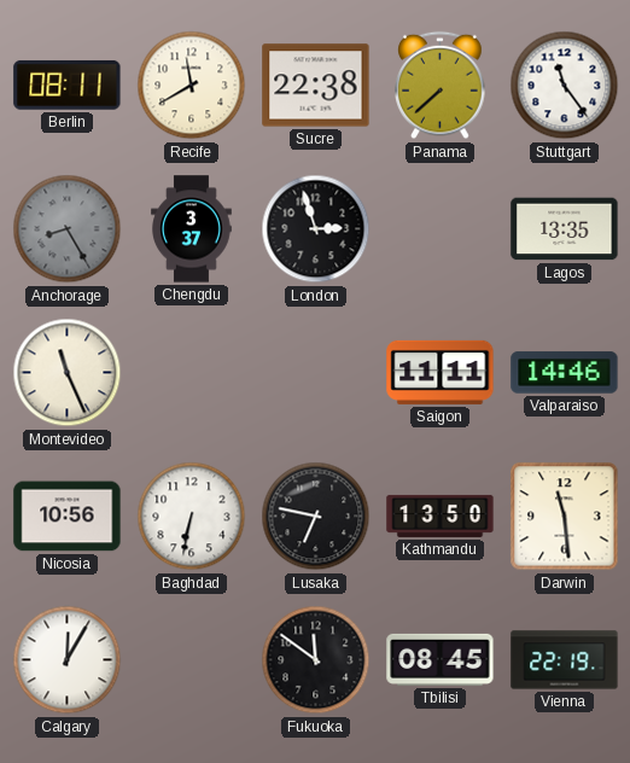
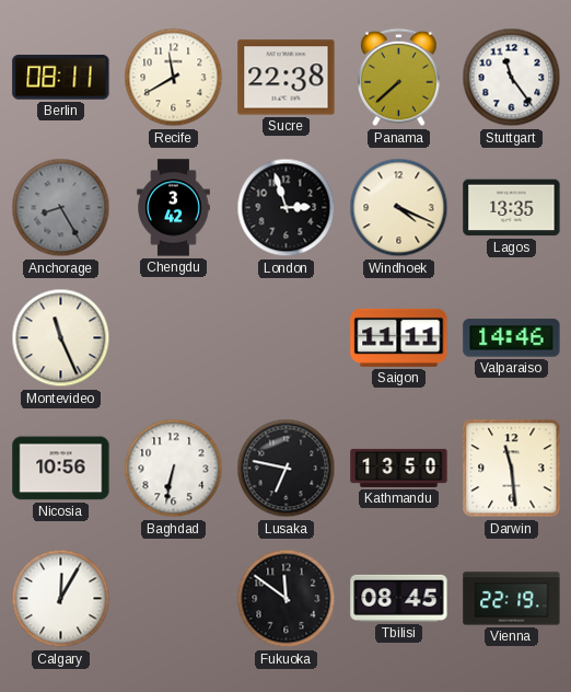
Chengdu: 3:37 -> 3:42
Windhoek: none -> 4:19
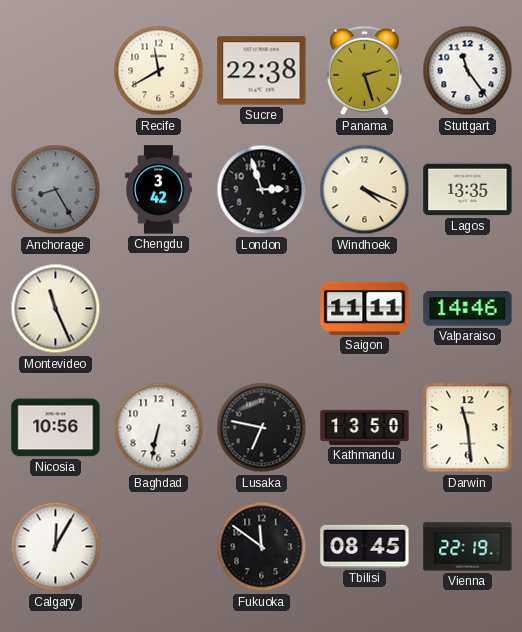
Berlin: 08:11 -> none
Panama: 7:38 -> 2:27
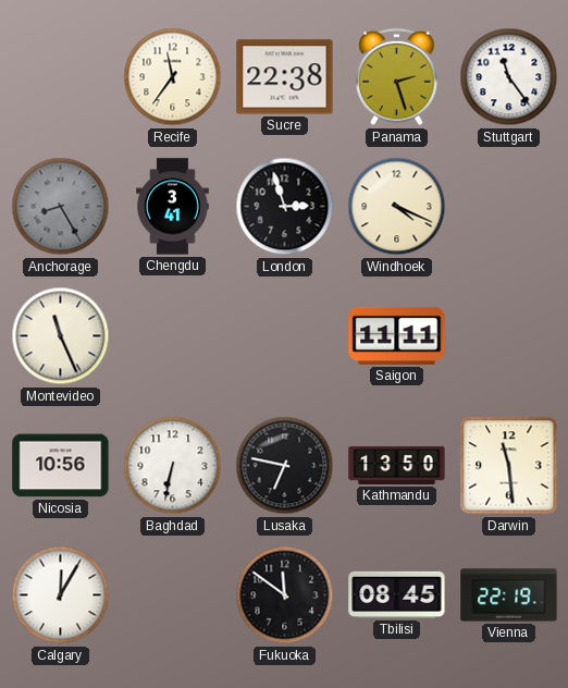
Recife: 11:40 -> 11:36
Chengdu: 3:42 -> 3:41
Lagos: 13:35 -> none
Valparaiso: 14:46 -> none
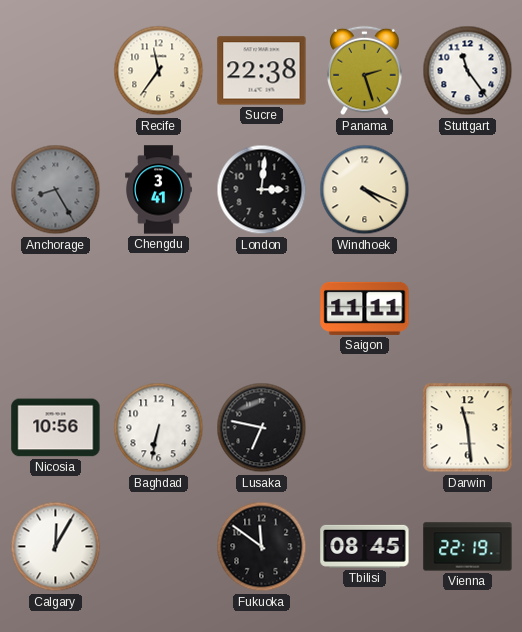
London: 2:57 -> 3:01
Montevideo: 11:26 -> none
Kathmandu: 13:50 -> none
